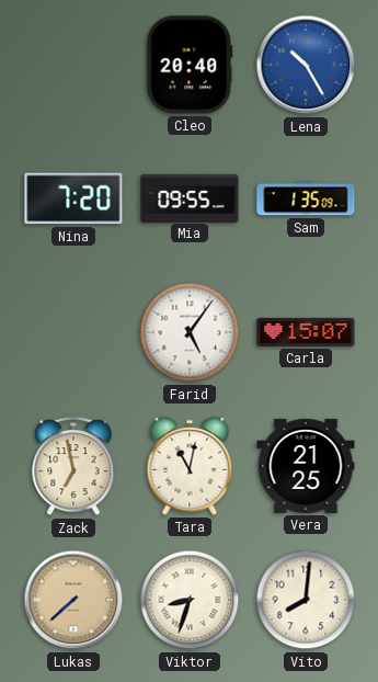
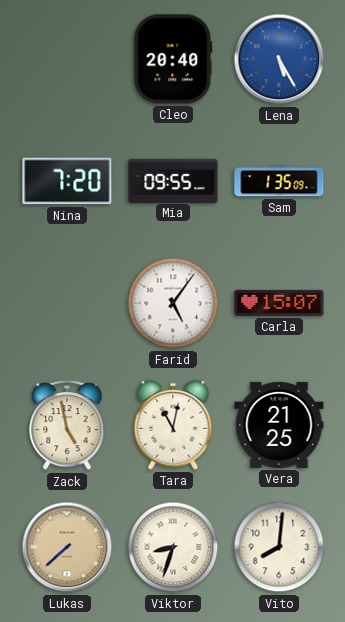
Lena: 10:25 -> 5:25
Zack: 6:58 -> 4:58
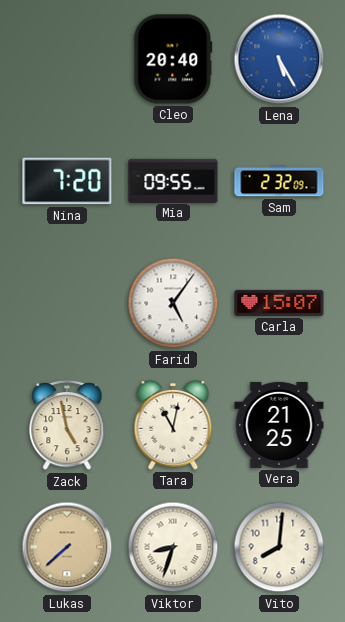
Sam: 1:35 -> 2:32
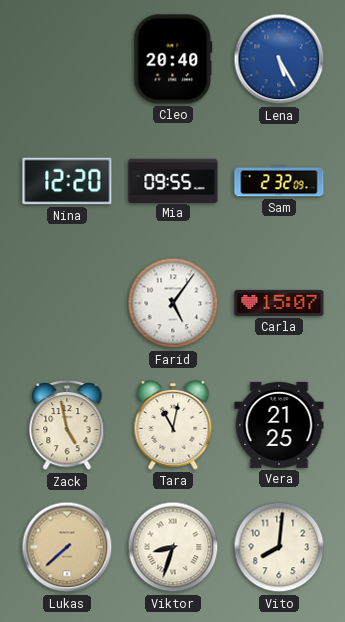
Nina: 7:20 -> 12:20
